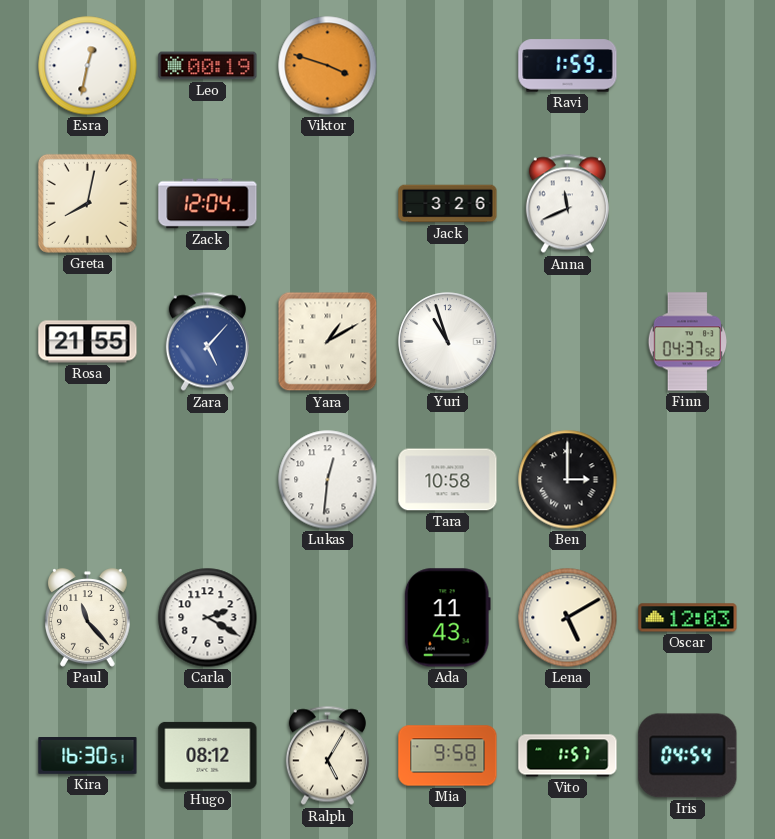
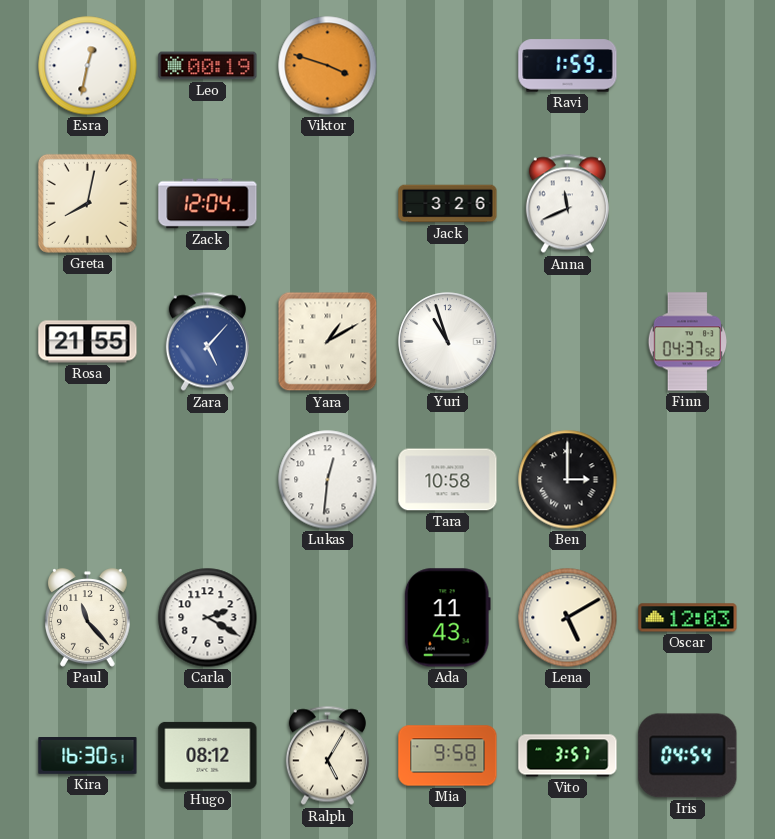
Vito: 1:57 -> 3:57
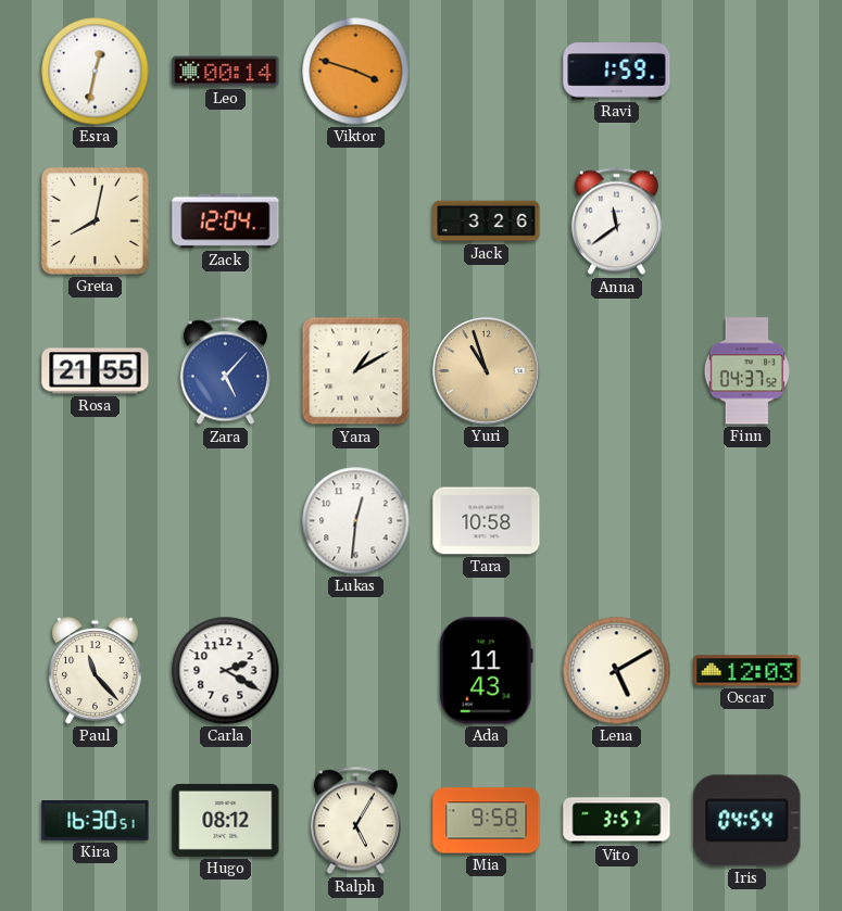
Leo: 00:19 -> 00:14
Anna: 11:41 -> 11:39
Yuri dial: white -> champagne
Ben: 3:00 -> none
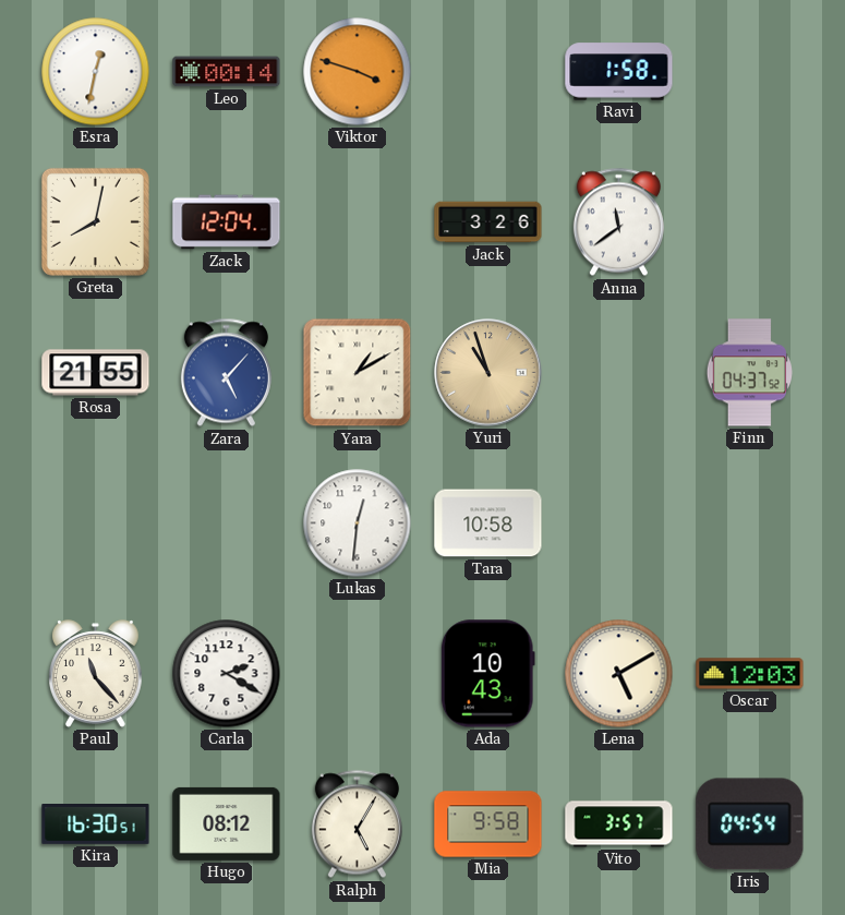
Ravi: 1:59 -> 1:58
Ada: 11:43 -> 10:43
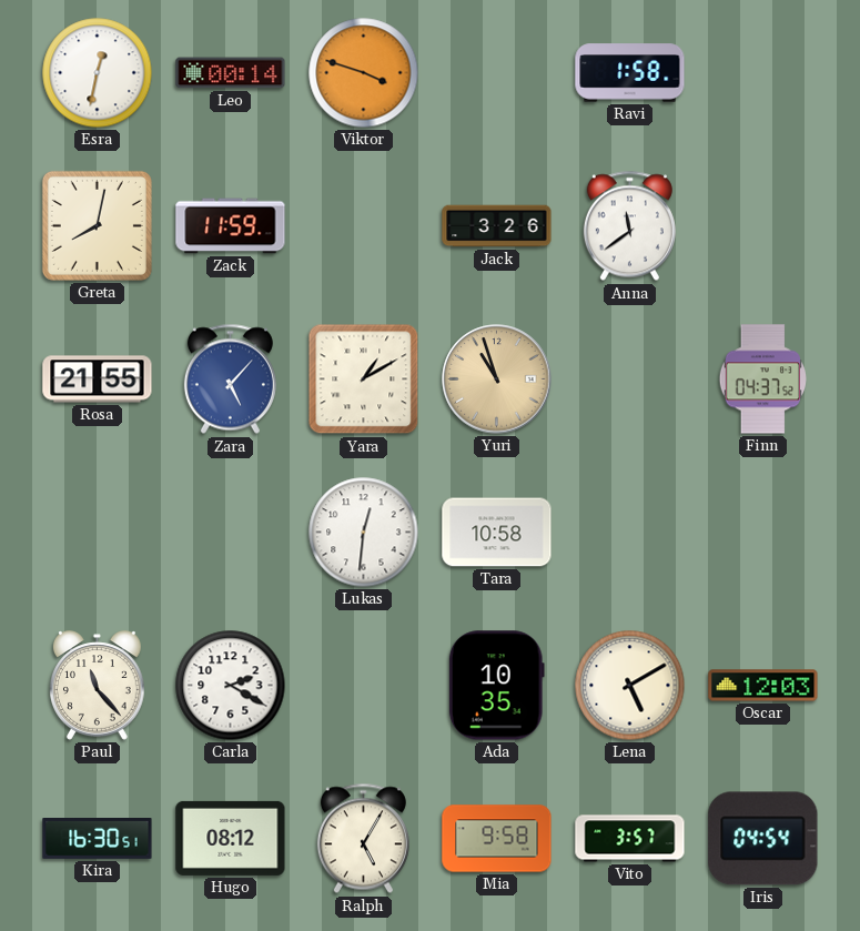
Zack: 12:04 -> 11:59
Ada: 10:43 -> 10:35
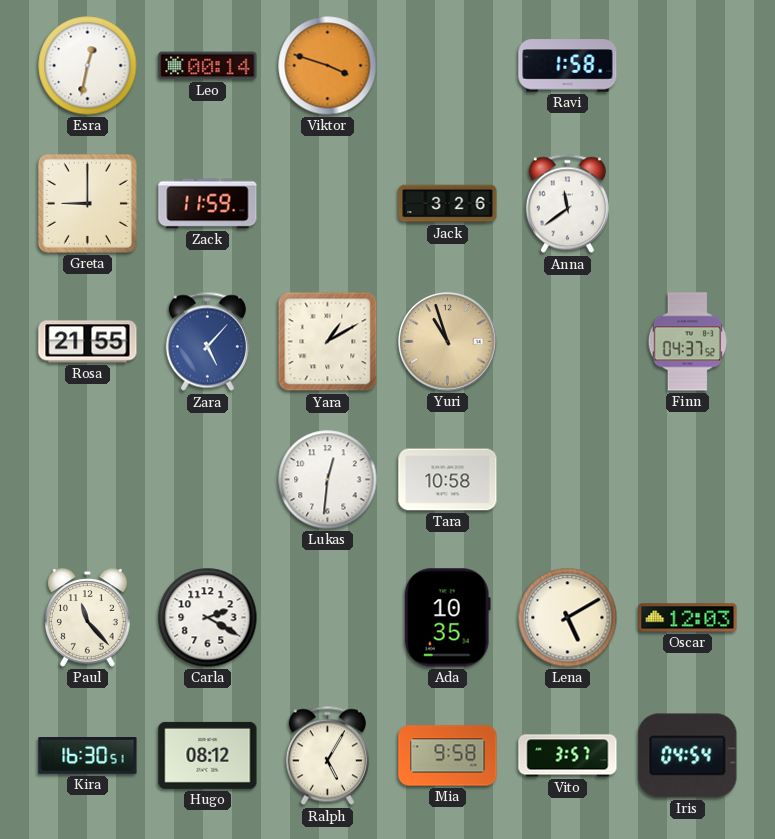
Greta: 8:02 -> 9:00
